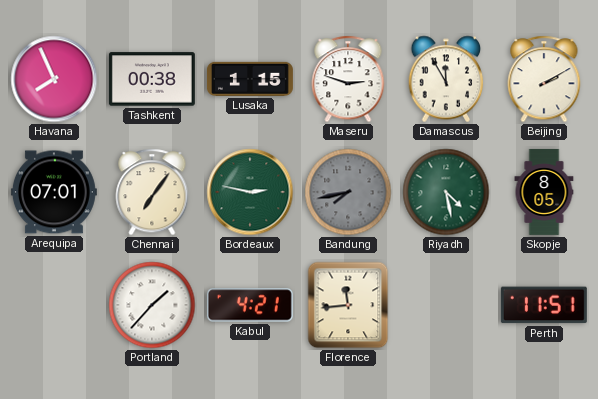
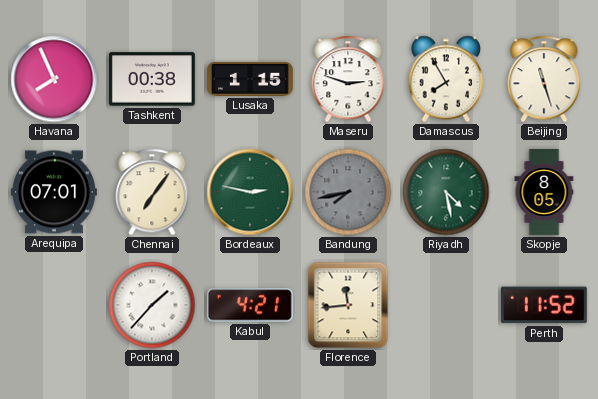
Damascus: 11:55 -> 7:55
Beijing: 2:10 -> 11:27
Perth: 11:51 -> 11:52
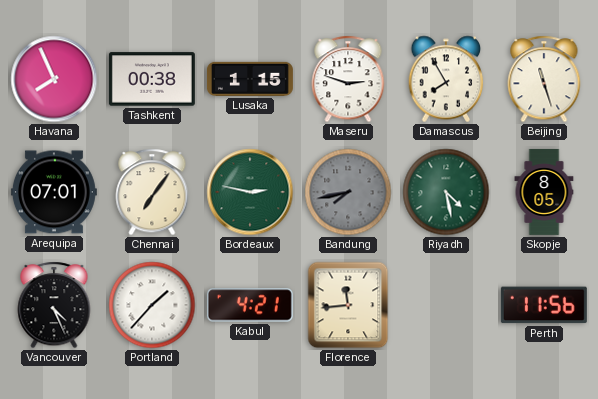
Vancouver: none -> 4:26
Perth: 11:52 -> 11:56
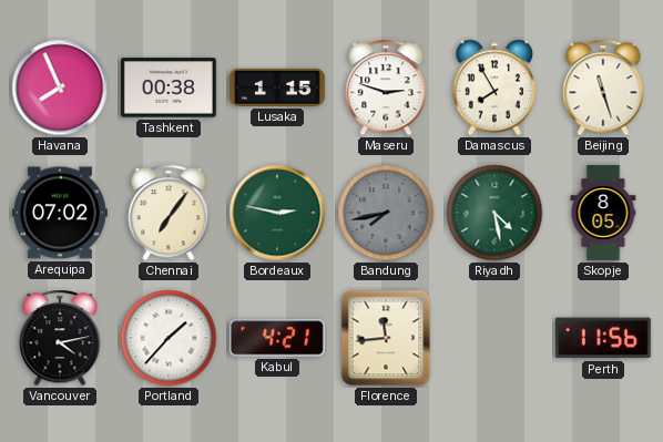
Arequipa: 07:01 -> 07:02
Vancouver: 4:26 -> 4:13
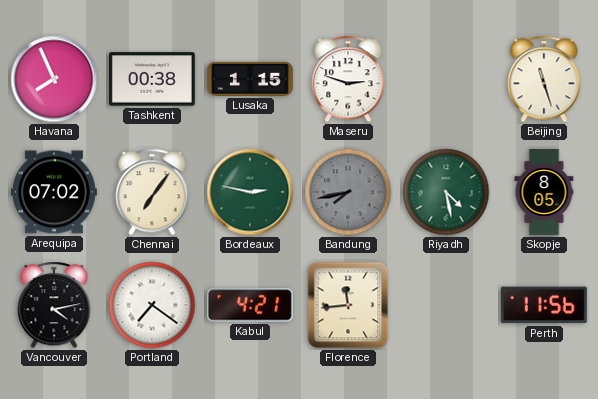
Damascus: 7:55 -> none
Portland: 1:37 -> 7:21
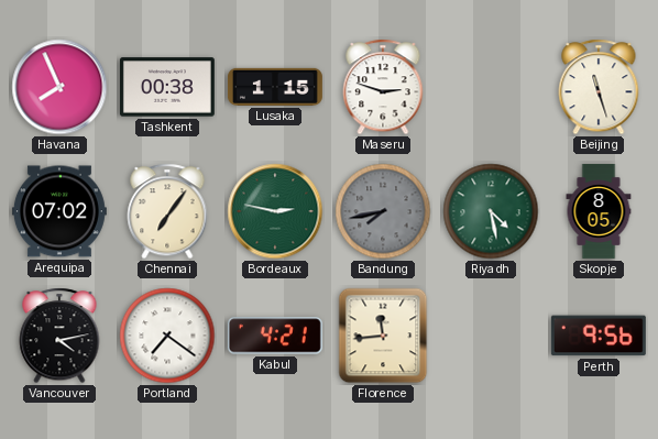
Perth: 11:56 -> 9:56
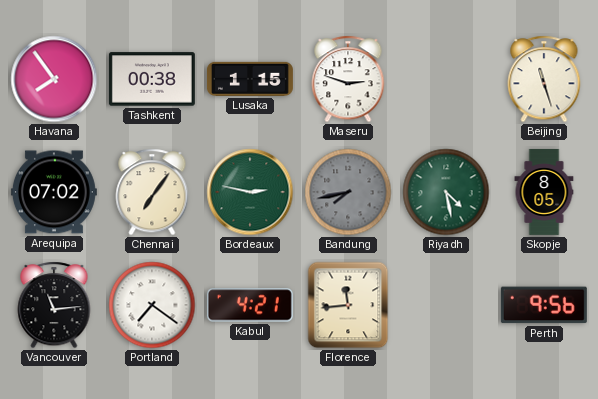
Havana: 7:56 -> 7:54
Vancouver: 4:13 -> 11:14
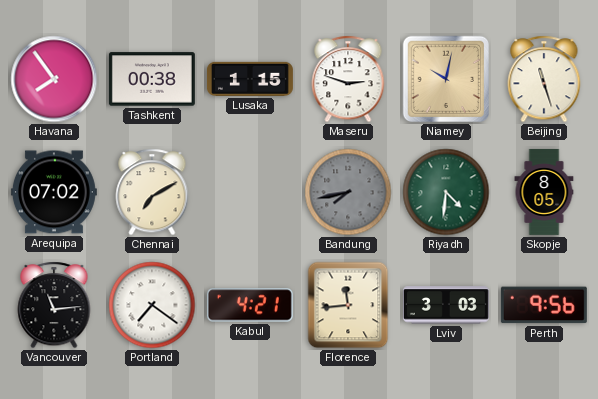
Niamey: none -> 10:02
Chennai: 7:06 -> 7:10
Bordeaux: 2:47 -> none
Riyadh: 4:28 -> 4:31
Lviv: none -> 3:03
